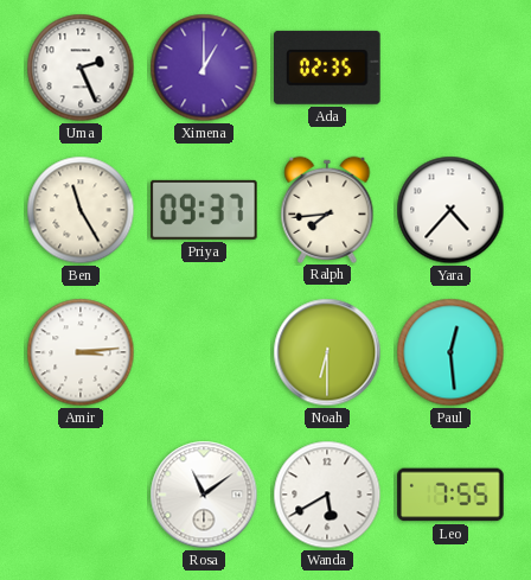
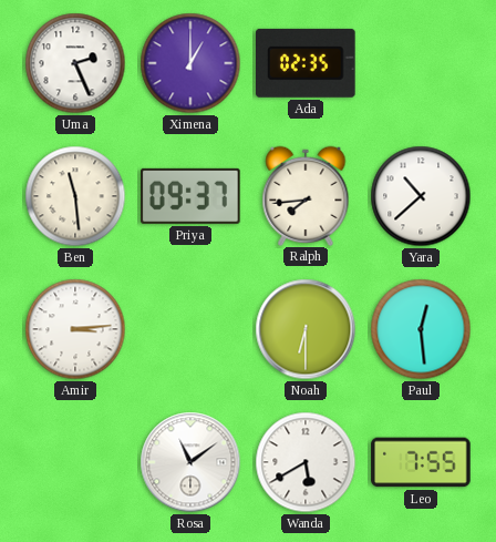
Ben: 11:25 -> 11:29
Yara: 4:37 -> 10:38
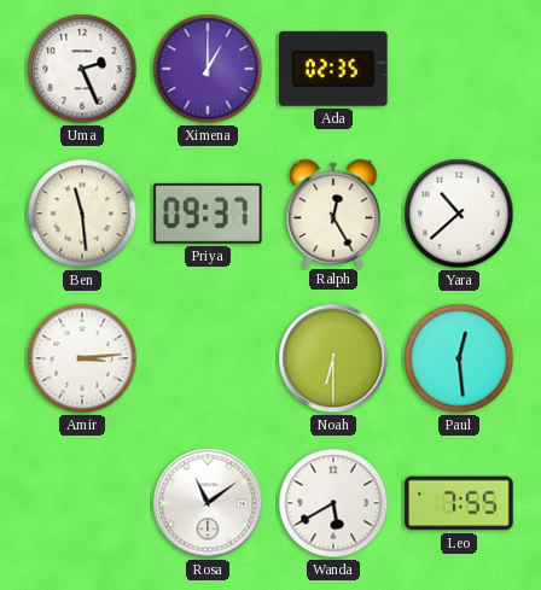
Ralph: 7:44 -> 12:25
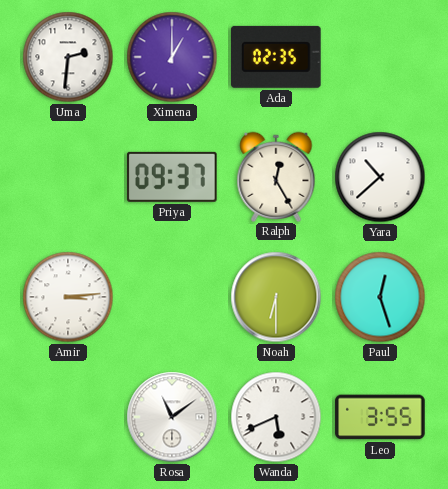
Uma: 2:26 -> 2:31
Ben: 11:29 -> none
Paul: 12:29 -> 12:27
Wanda: 5:40 -> 5:41
Leo: 7:55 -> 3:55
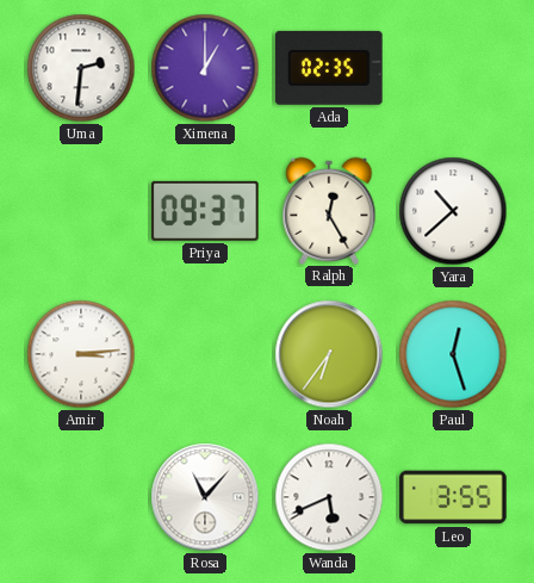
Noah: 6:30 -> 6:36
Rosa: 11:09 -> 11:07
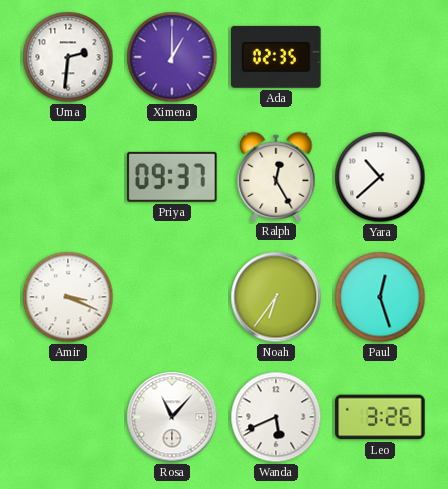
Amir: 3:14 -> 3:19
Leo: 3:55 -> 3:26
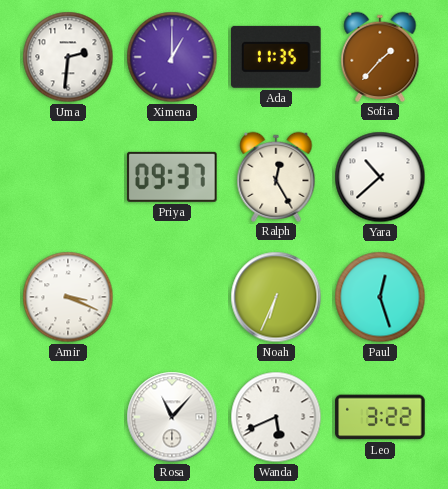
Ada: 02:35 -> 11:35
Sofia: none -> 1:37
Noah: 6:36 -> 6:34
Leo: 3:26 -> 3:22
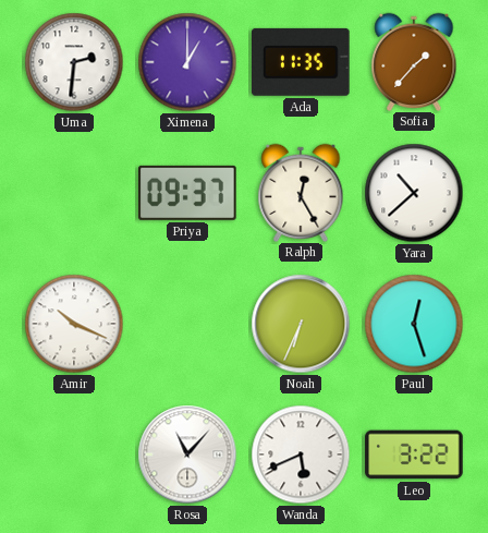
Amir: 3:19 -> 10:19
